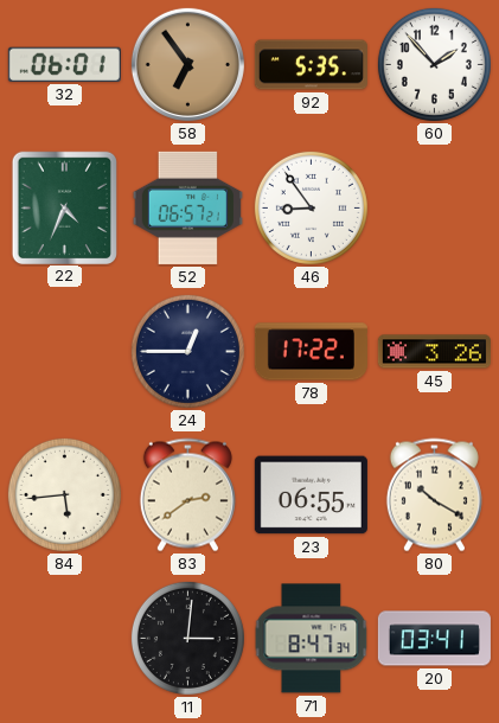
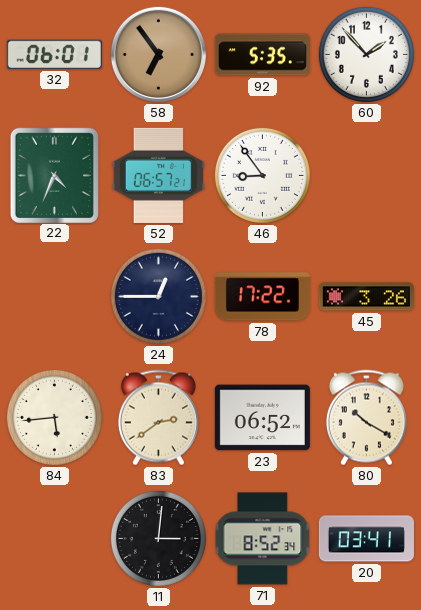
23: 06:55 -> 06:52
71: 8:47 -> 8:52
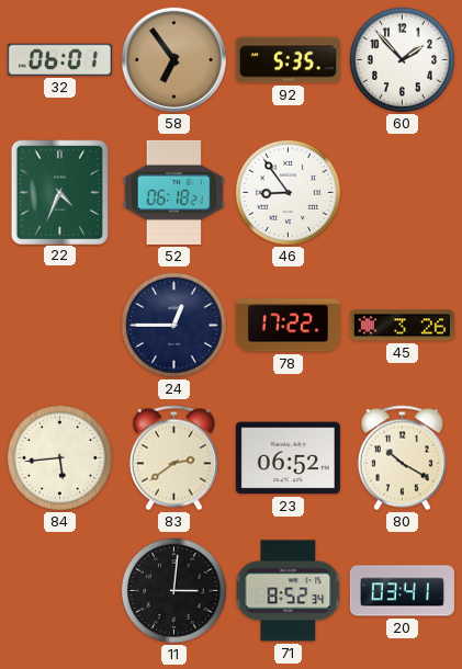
52: 06:57 -> 06:18
